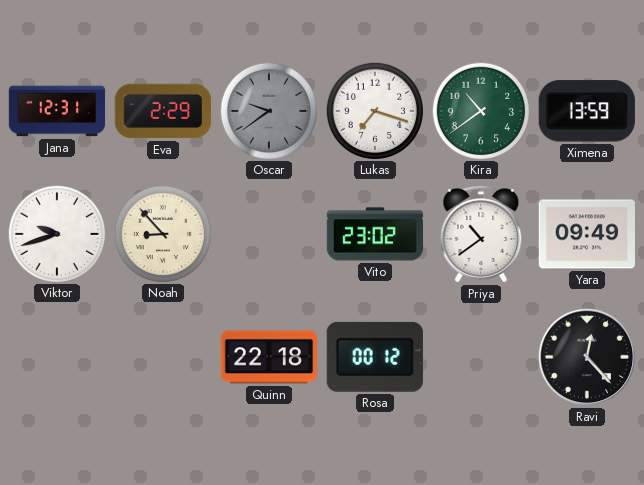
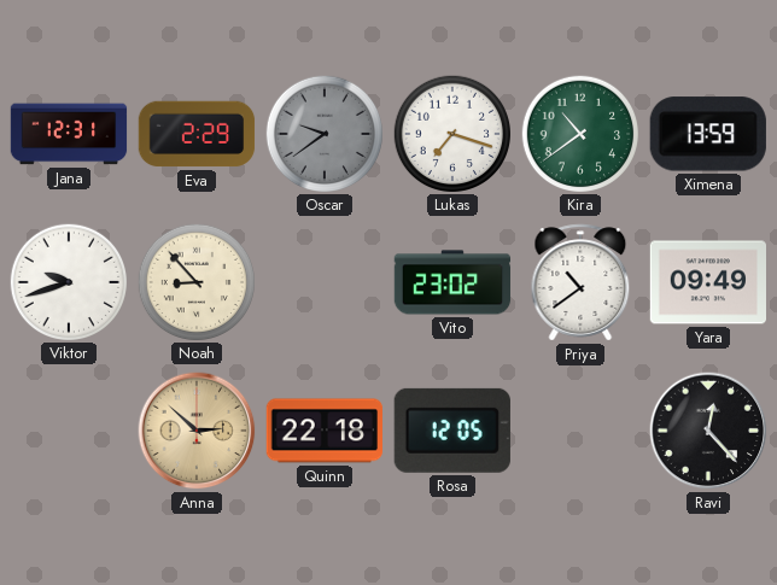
Anna: none -> 2:52
Rosa: 00:12 -> 12:05
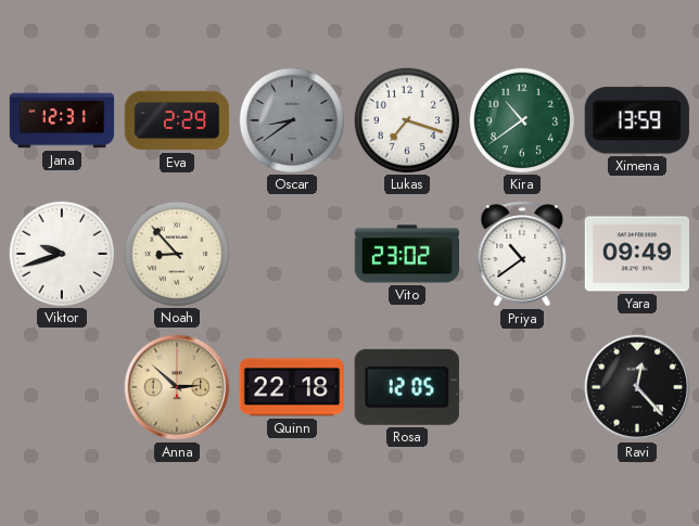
Oscar: 9:39 -> 8:39
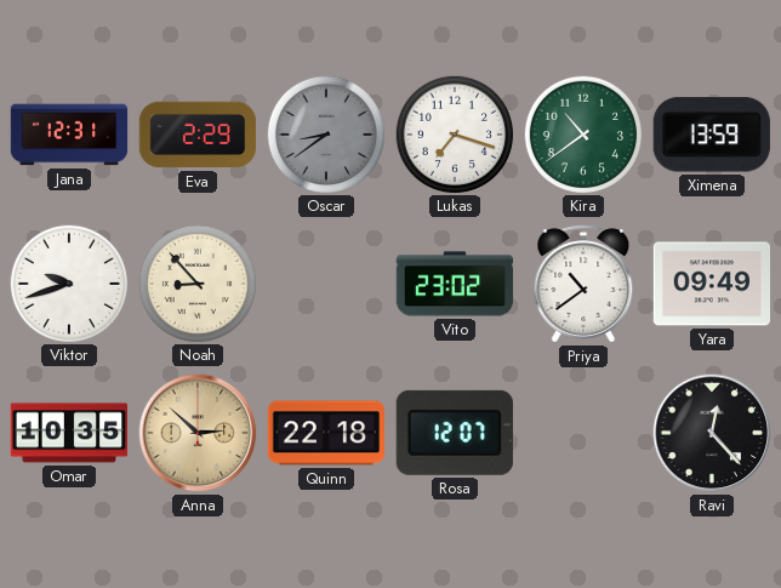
Omar: none -> 10:35
Rosa: 12:05 -> 12:07
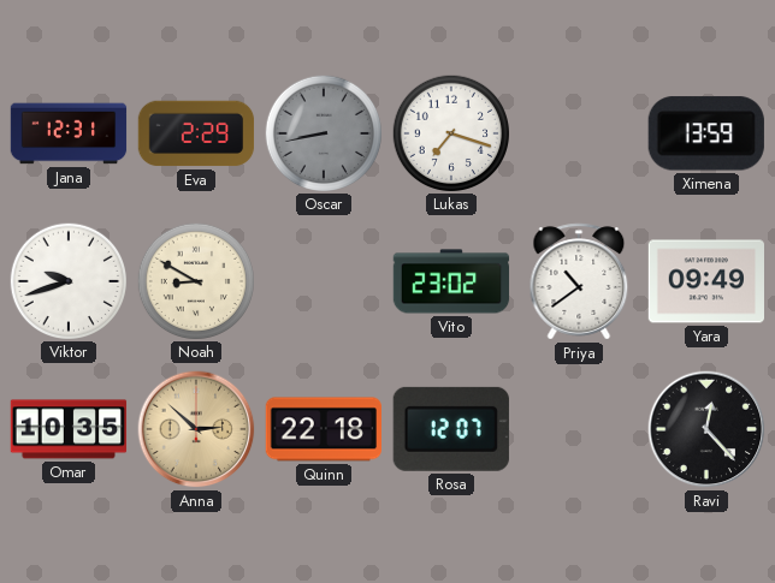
Oscar: 8:39 -> 8:43
Kira: 10:39 -> none
Noah: 8:53 -> 8:50
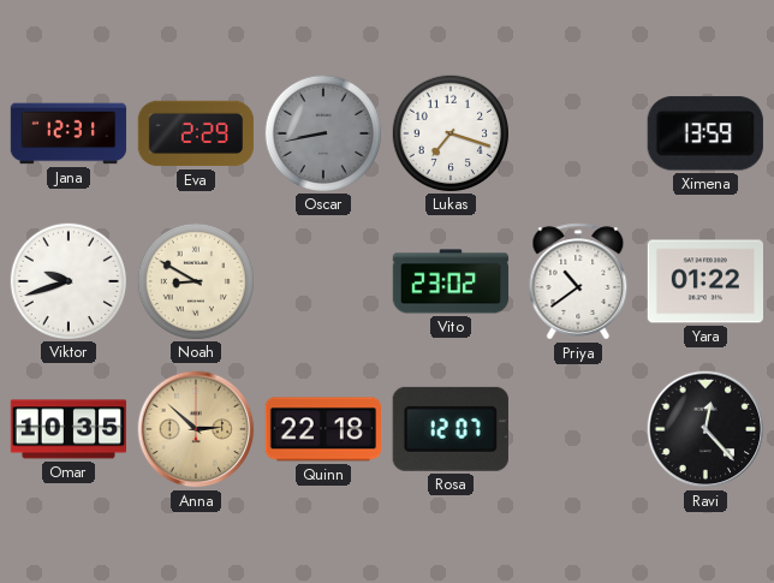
Yara: 09:49 -> 01:22
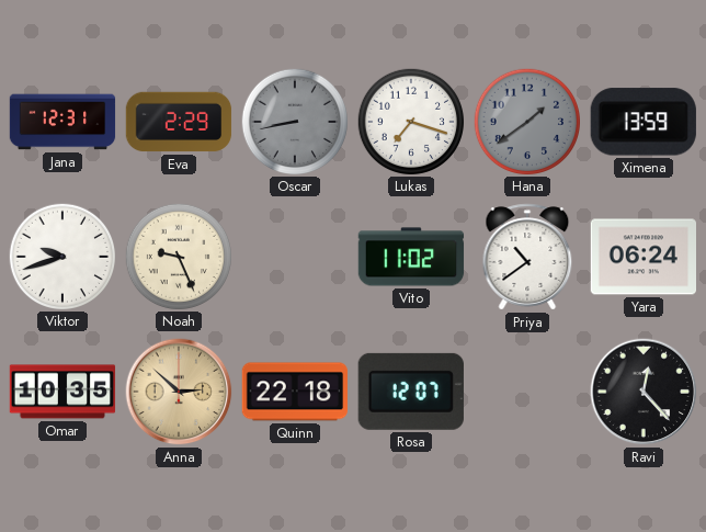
Hana: none -> 1:39
Noah: 8:50 -> 9:26
Vito: 23:02 -> 11:02
Yara: 01:22 -> 06:24
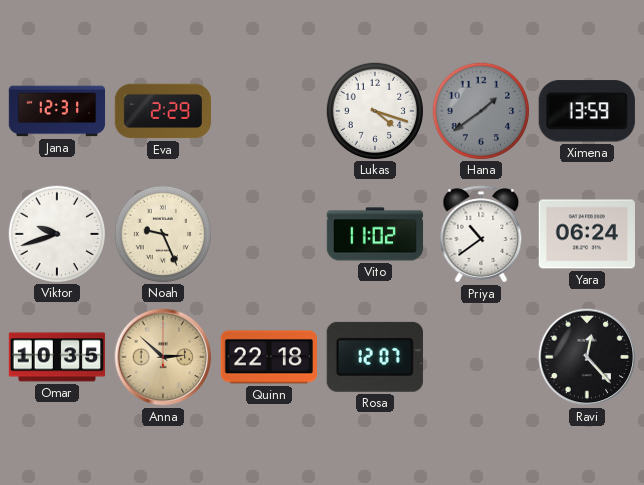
Oscar: 8:43 -> none
Lukas: 7:18 -> 4:18
